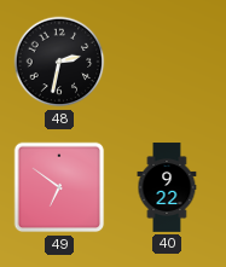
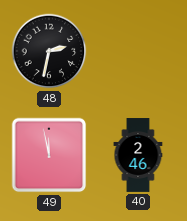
49: 6:51 -> 11:58
40: 9:22 -> 2:46
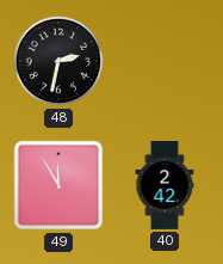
49: 11:58 -> 11:55
40: 2:46 -> 2:42
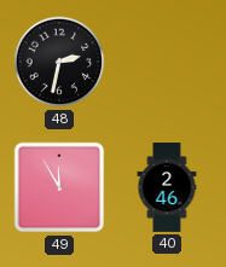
40: 2:42 -> 2:46
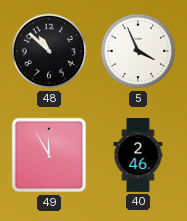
48: 2:32 -> 10:52
5: none -> 3:56
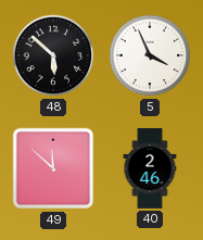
48: 10:52 -> 5:52
49: 11:55 -> 11:52
